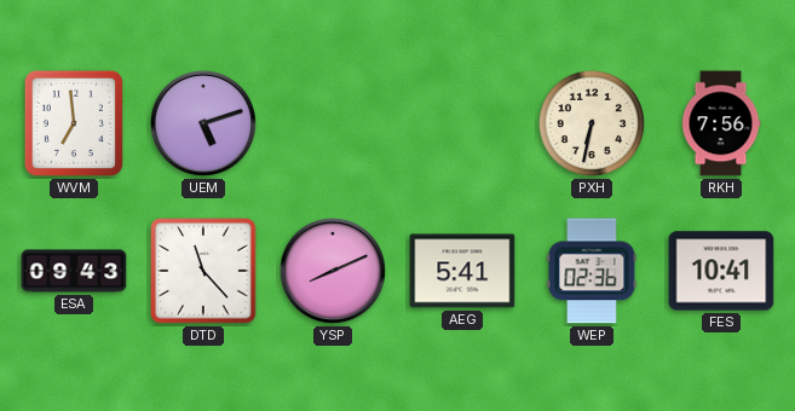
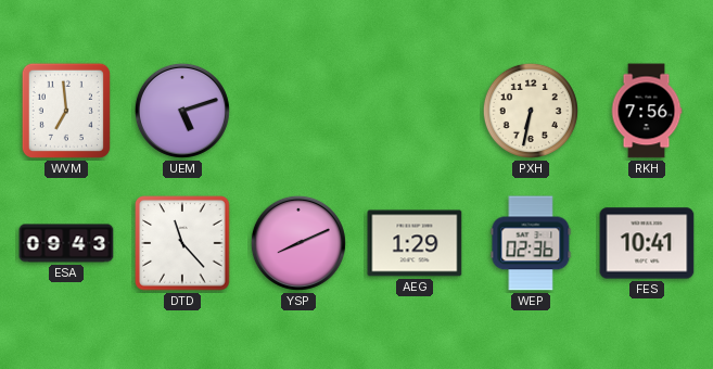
AEG: 5:41 -> 1:29
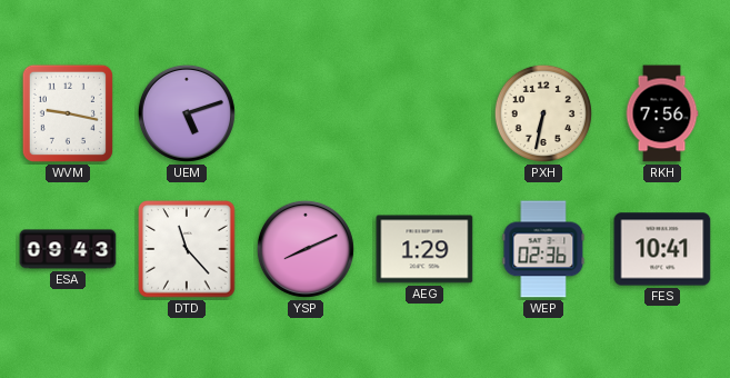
WVM: 6:59 -> 9:17
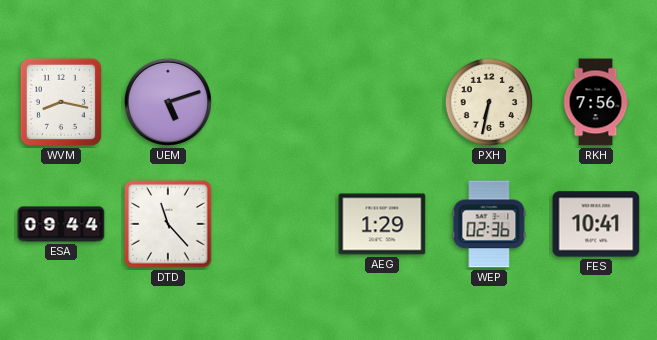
WVM: 9:17 -> 8:17
ESA: 09:43 -> 09:44
YSP: 8:11 -> none
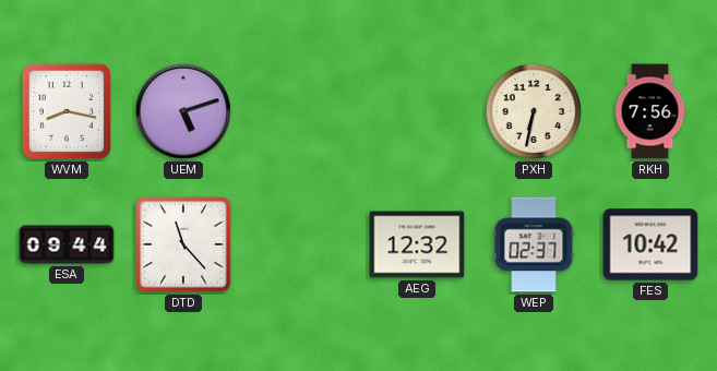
AEG: 1:29 -> 12:32
WEP: 02:36 -> 02:37
FES: 10:41 -> 10:42
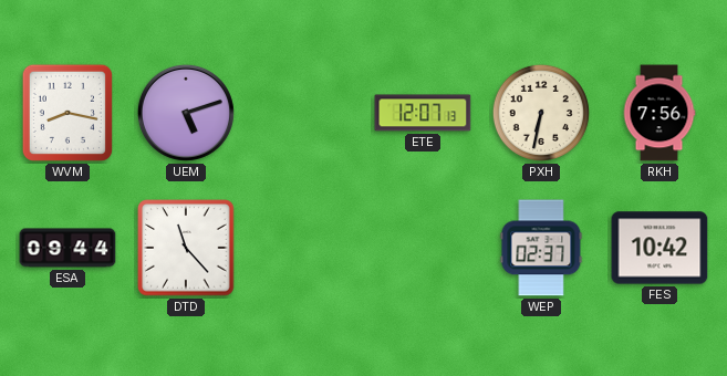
ETE: none -> 12:07
AEG: 12:32 -> none
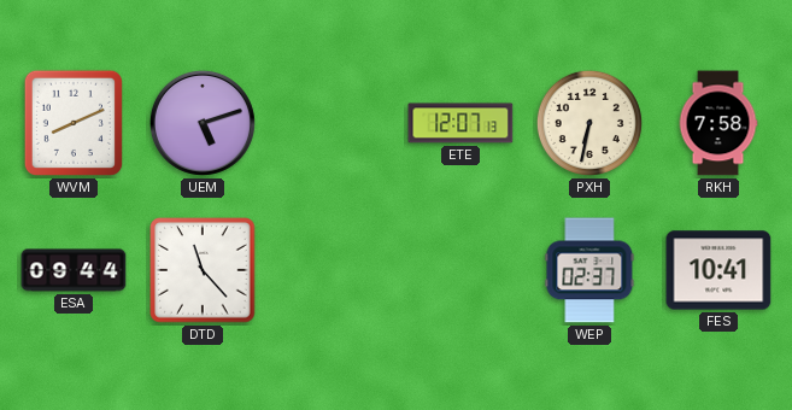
WVM: 8:17 -> 8:11
RKH: 7:56 -> 7:58
FES: 10:42 -> 10:41
